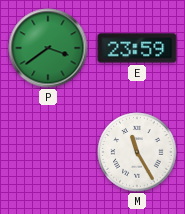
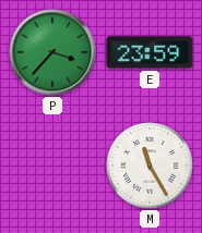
P: 3:39 -> 3:37
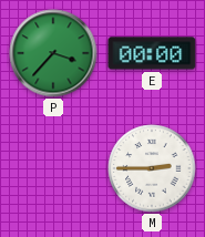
E: 23:59 -> 00:00
M: 11:25 -> 2:45
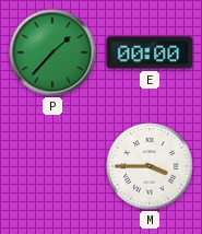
P: 3:37 -> 1:37
M: 2:45 -> 3:45
